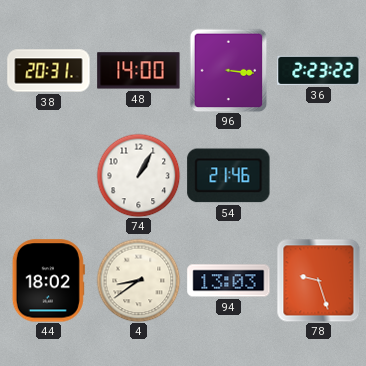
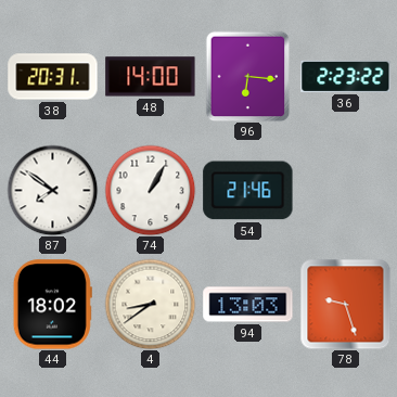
96: 3:16 -> 6:16
87: none -> 7:51
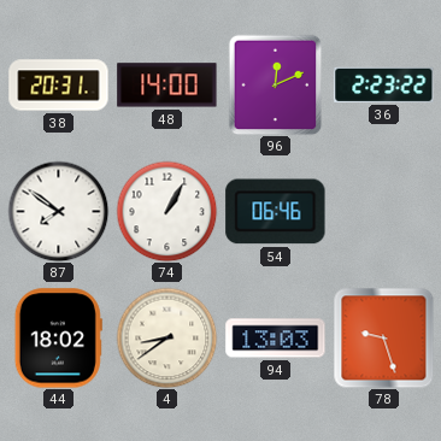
96: 6:16 -> 12:11
54: 21:46 -> 06:46
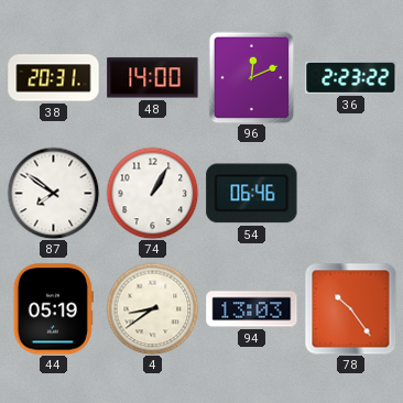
44: 18:02 -> 05:19
78: 9:27 -> 10:24
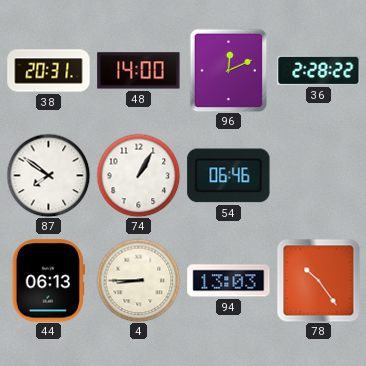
36: 2:23 -> 2:28
44: 05:19 -> 06:13
4: 8:39 -> 8:45
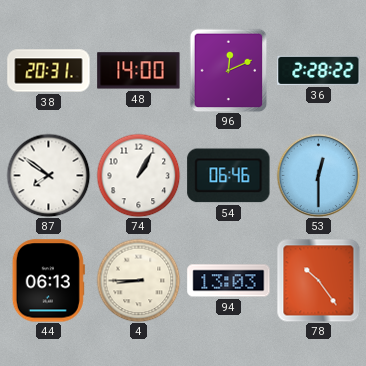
53: none -> 12:30
